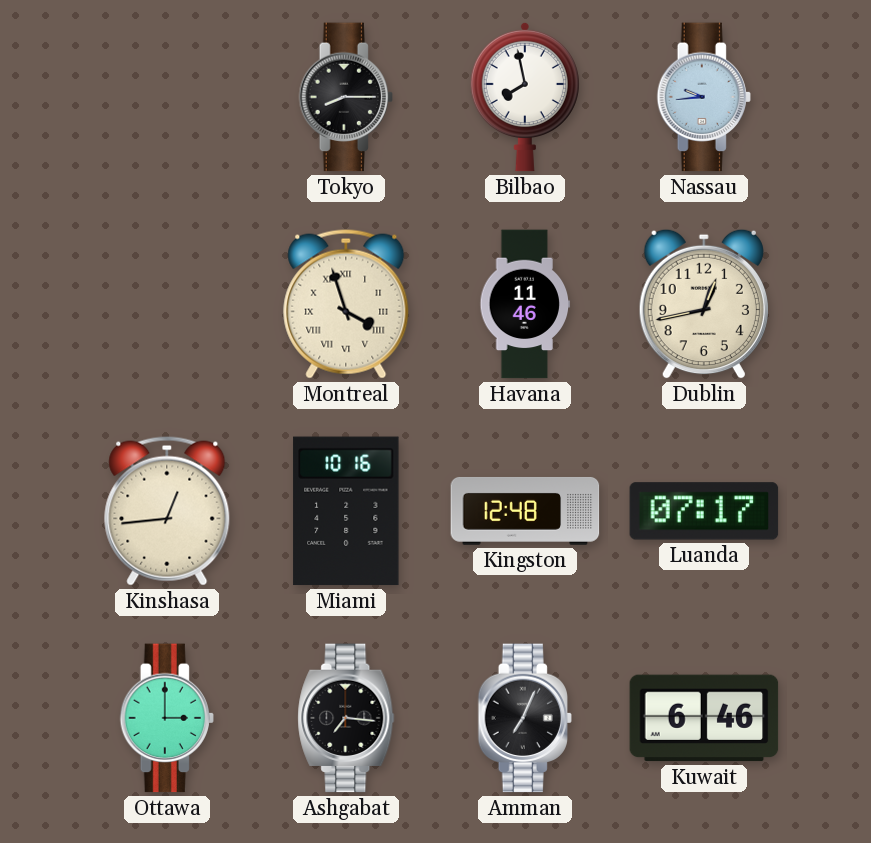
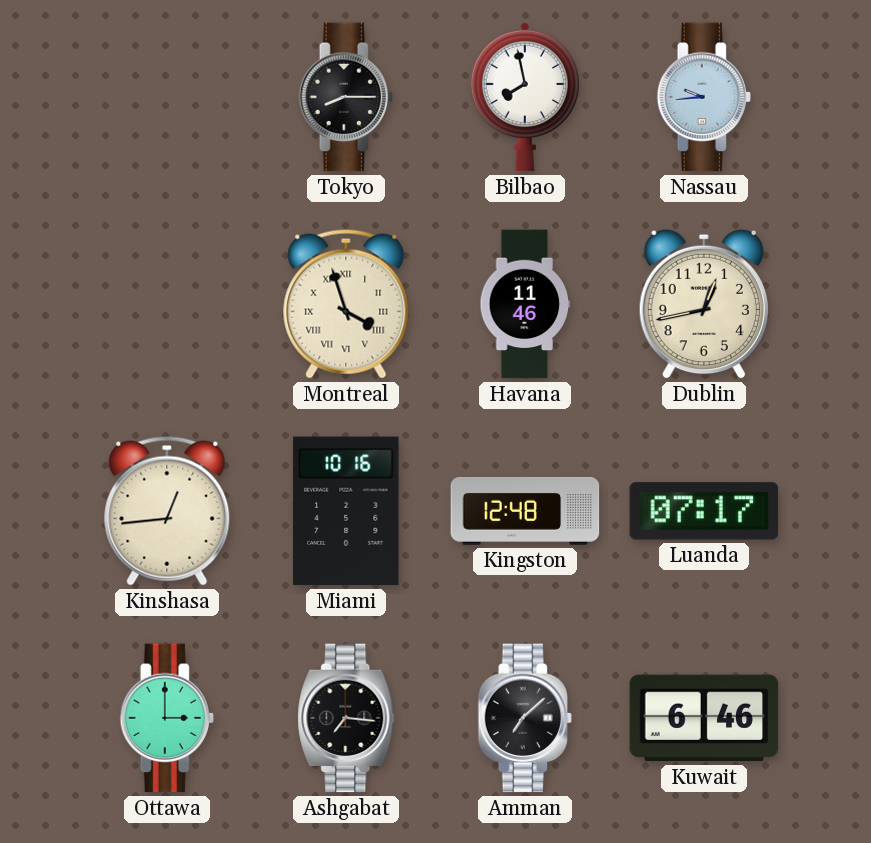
Amman: 7:04 -> 7:08
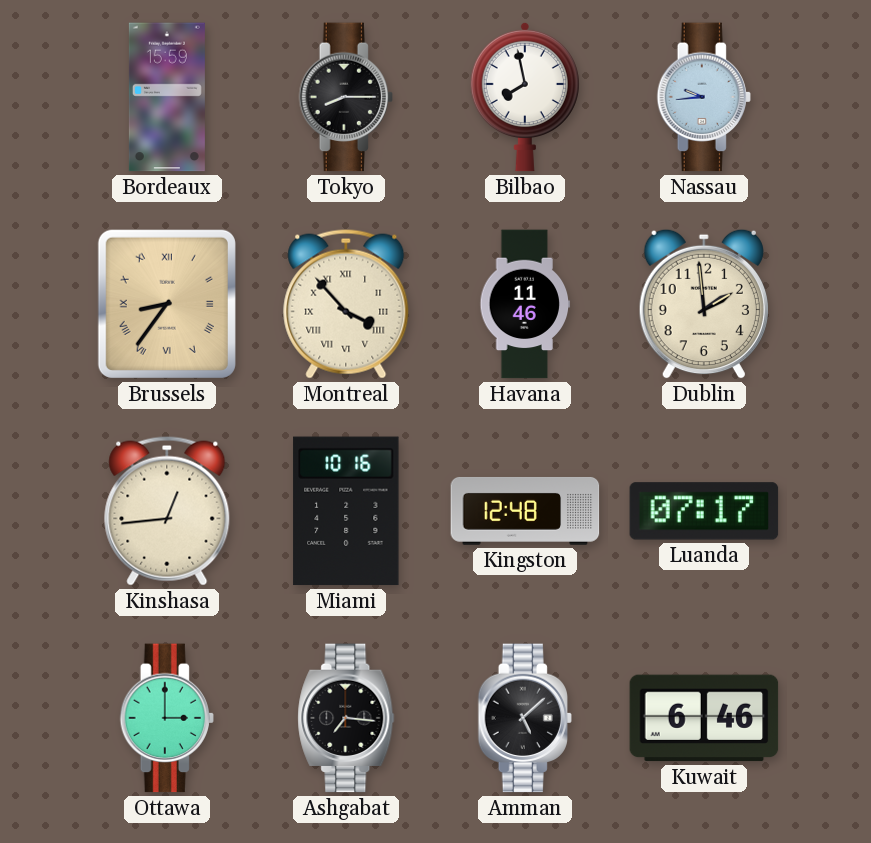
Bordeaux: none -> 15:59
Brussels: none -> 8:36
Montreal: 3:57 -> 3:53
Dublin: 12:43 -> 1:59
Amman: 7:08 -> 5:08
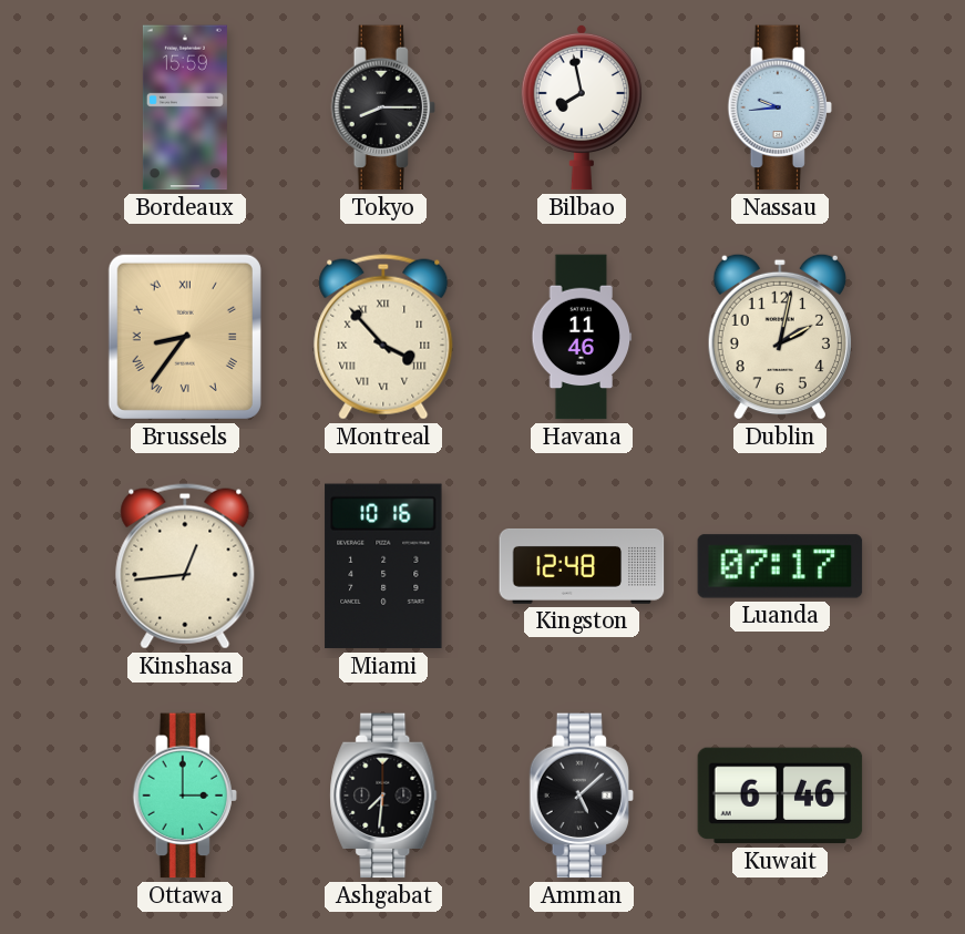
Dublin: 1:59 -> 2:02
Ashgabat: 7:16 -> 7:31
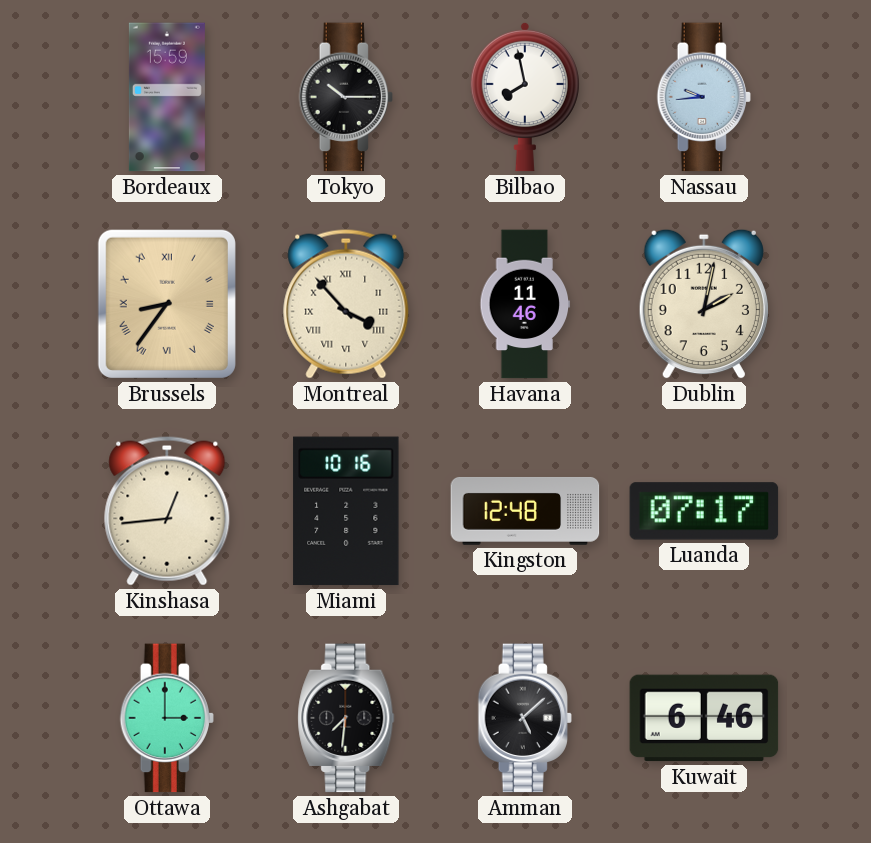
Tokyo: 8:15 -> 10:15
